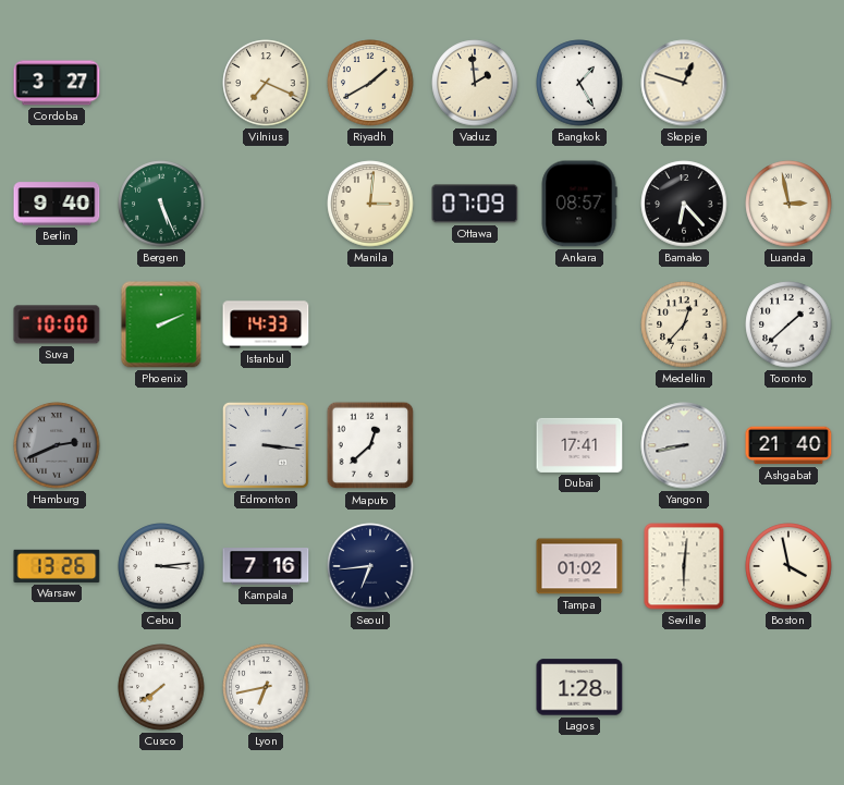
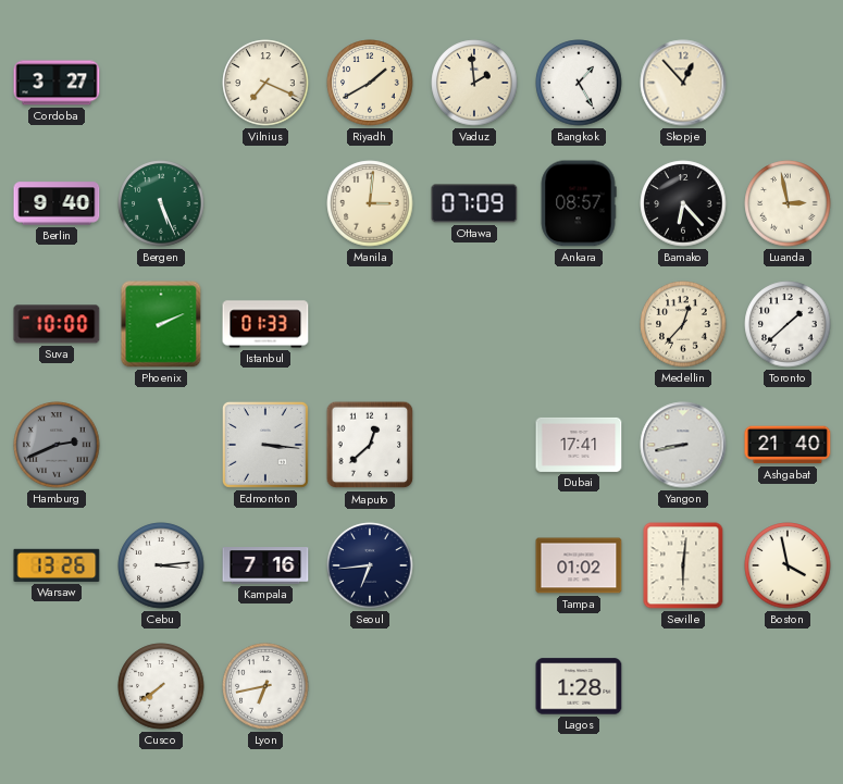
Skopje: 12:48 -> 12:53
Istanbul: 14:33 -> 01:33
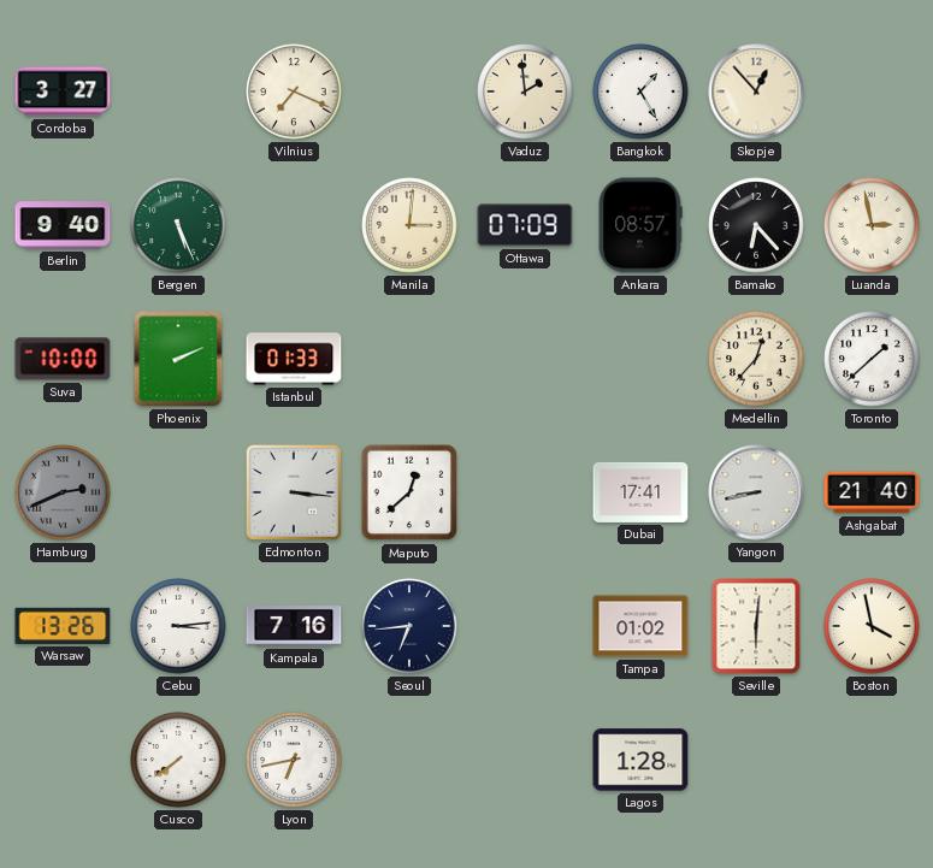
Riyadh: 1:40 -> none
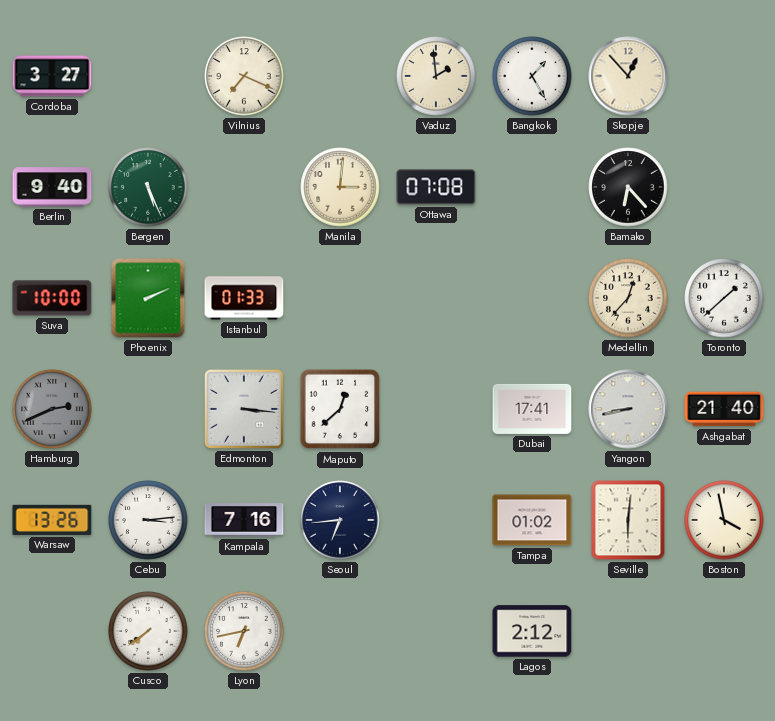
Ottawa: 07:09 -> 07:08
Ankara: 08:57 -> none
Luanda: 2:58 -> none
Lagos: 1:28 -> 2:12
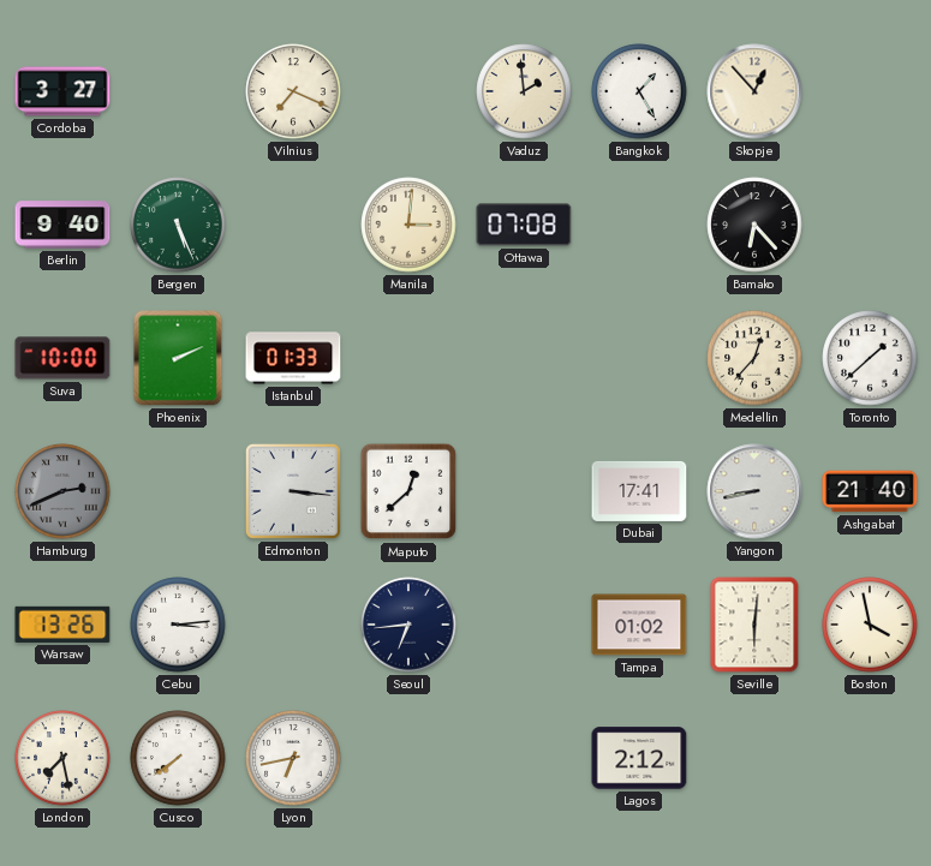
Kampala: 7:16 -> none
London: none -> 7:28
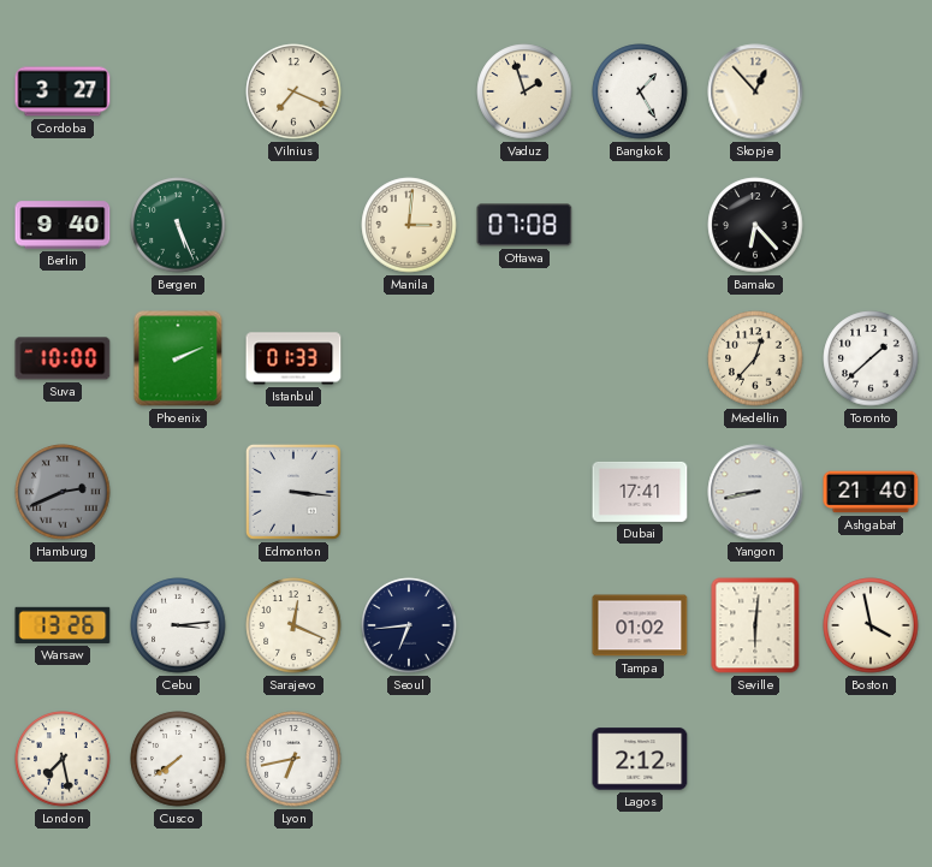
Vaduz: 1:59 -> 1:57
Maputo: 12:38 -> none
Sarajevo: none -> 12:19
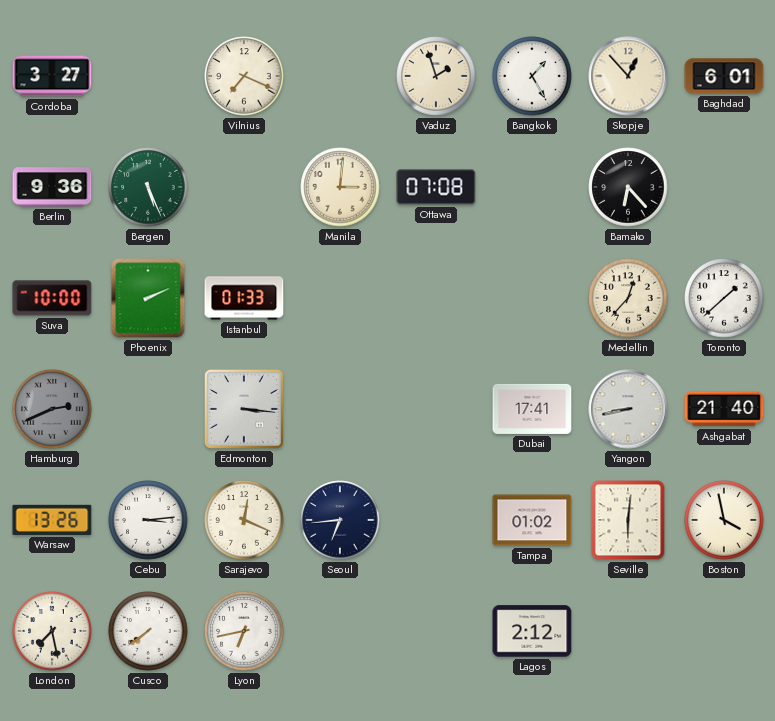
Baghdad: none -> 6:01
Berlin: 9:40 -> 9:36
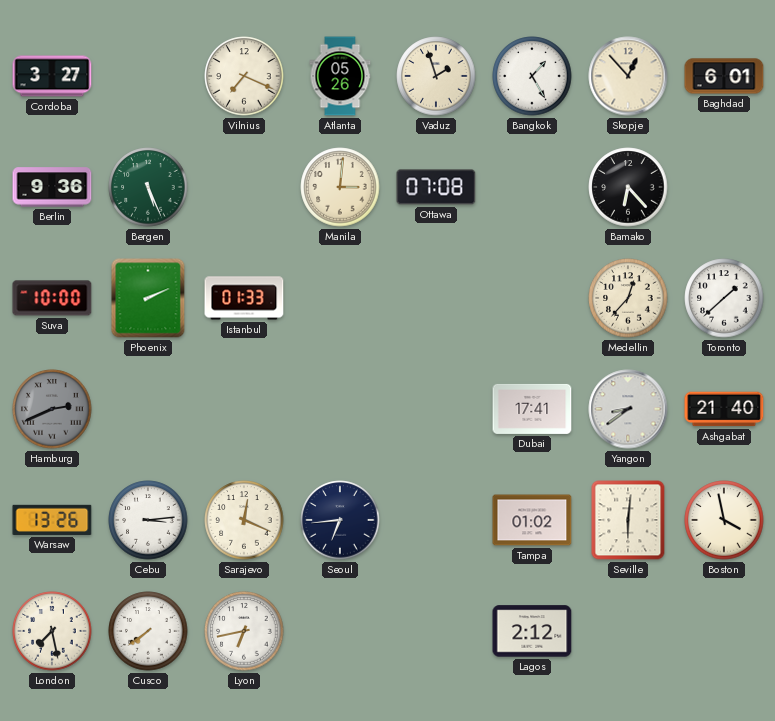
Atlanta: none -> 05:26
Edmonton: 3:16 -> none
Yangon: 8:43 -> 8:39
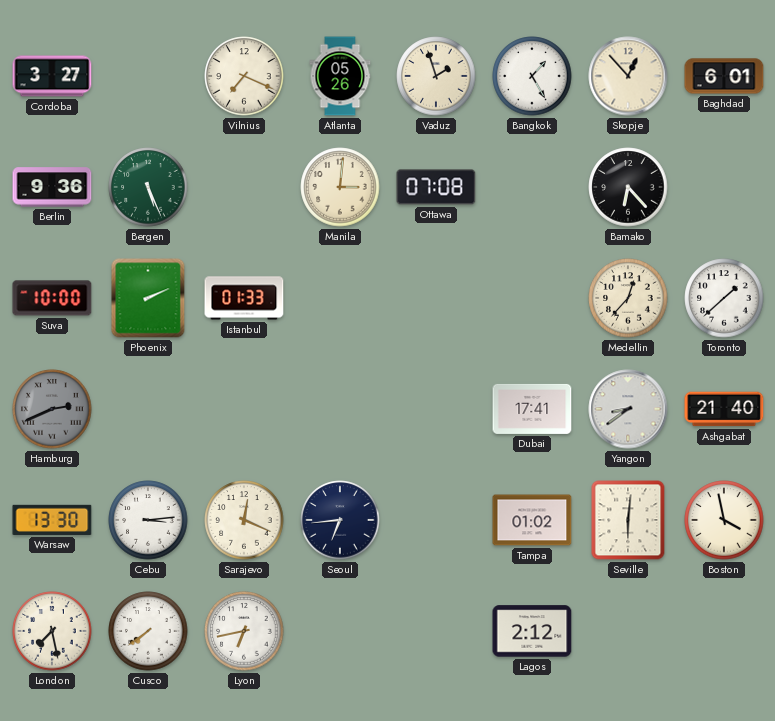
Warsaw: 13:26 -> 13:30
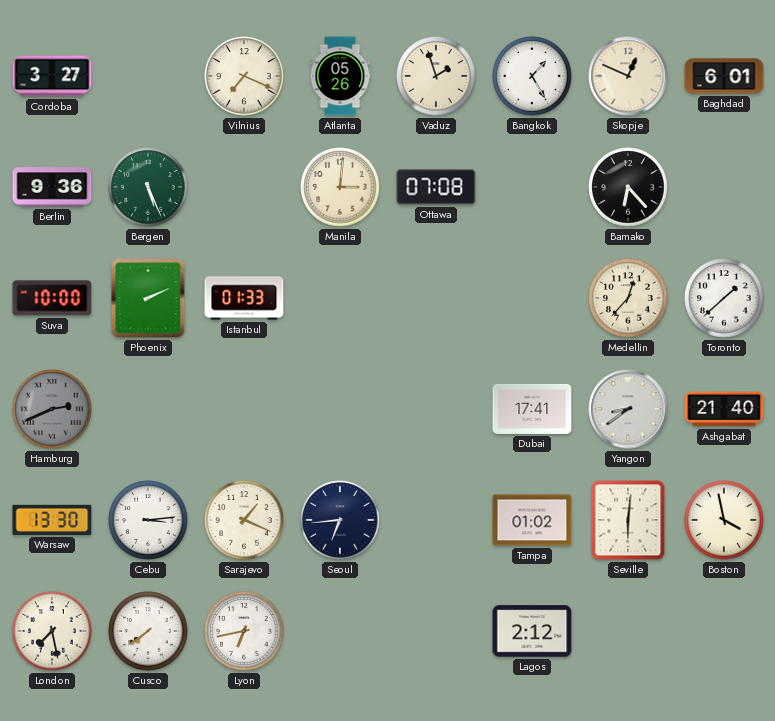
Skopje: 12:53 -> 12:49
Sarajevo: 12:19 -> 1:19
